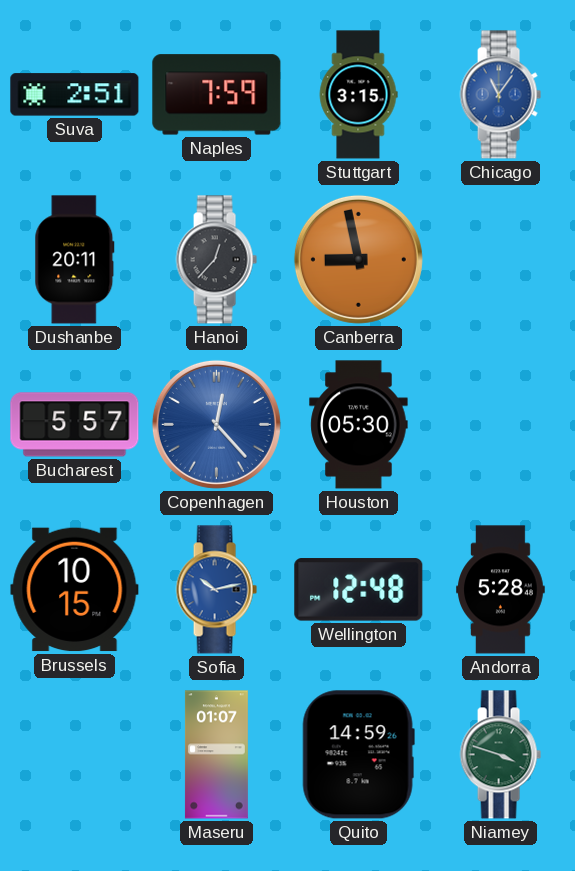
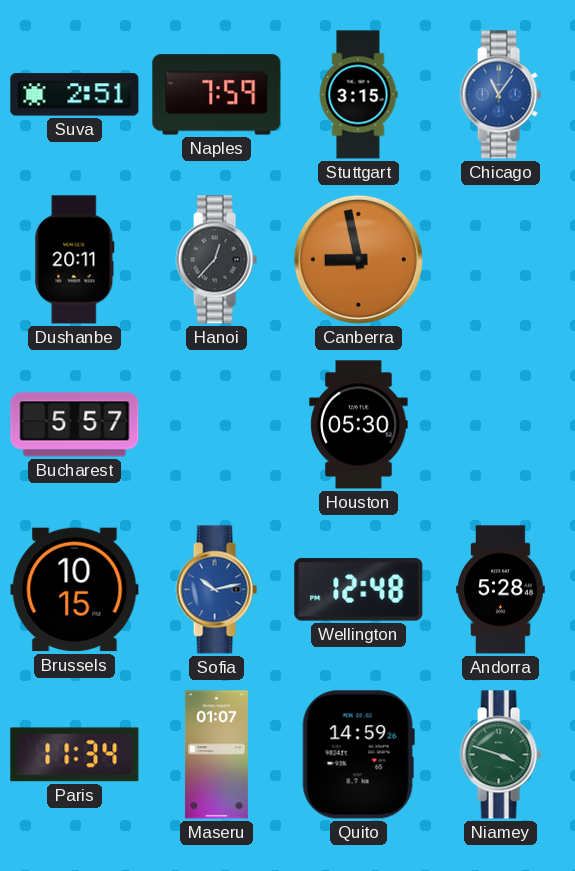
Copenhagen: 12:23 -> none
Paris: none -> 11:34
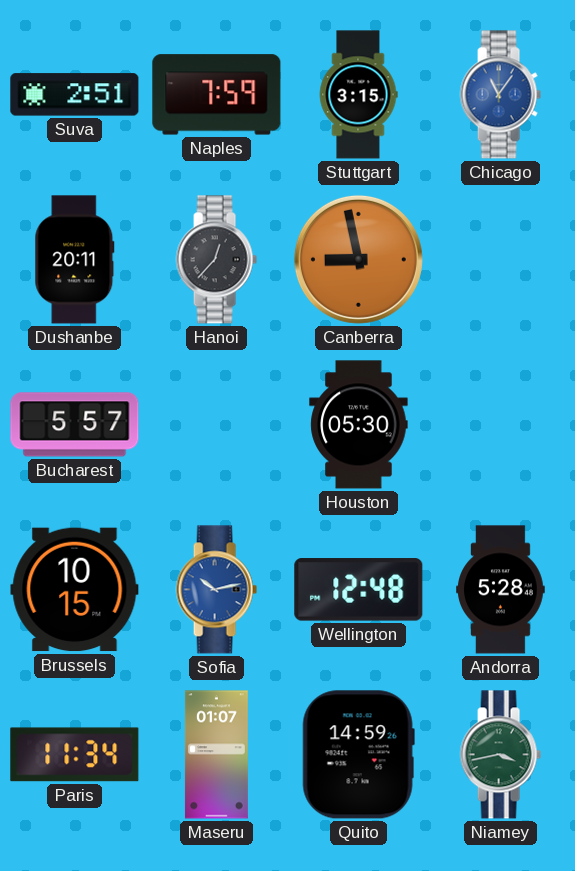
Niamey: 3:48 -> 3:43
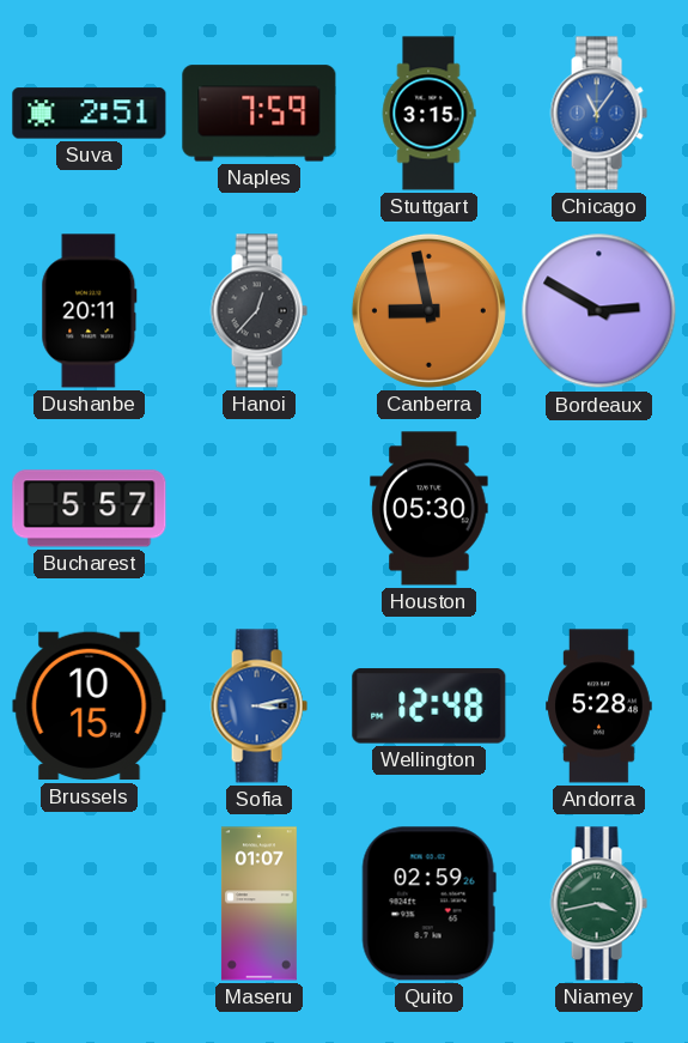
Bordeaux: none -> 2:50
Sofia: 10:13 -> 3:13
Paris: 11:34 -> none
Quito: 14:59 -> 02:59
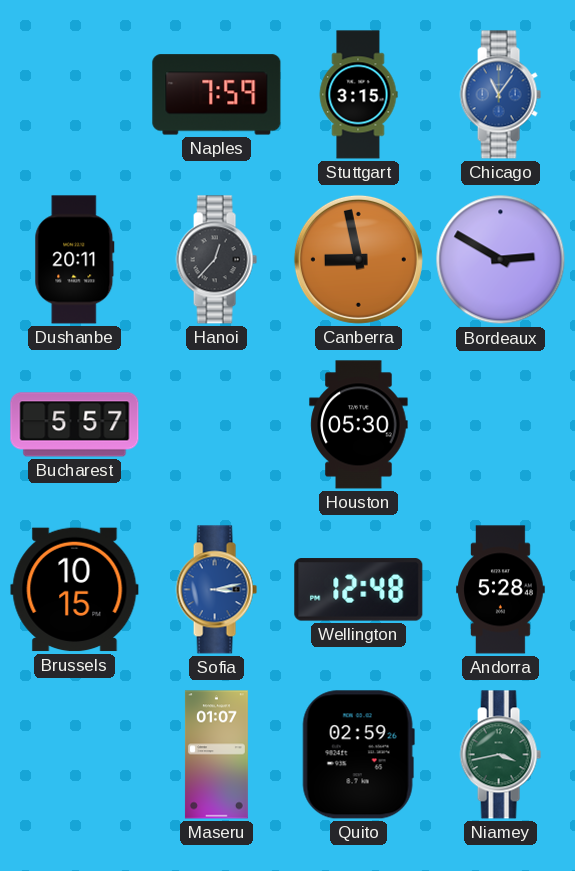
Suva: 2:51 -> none
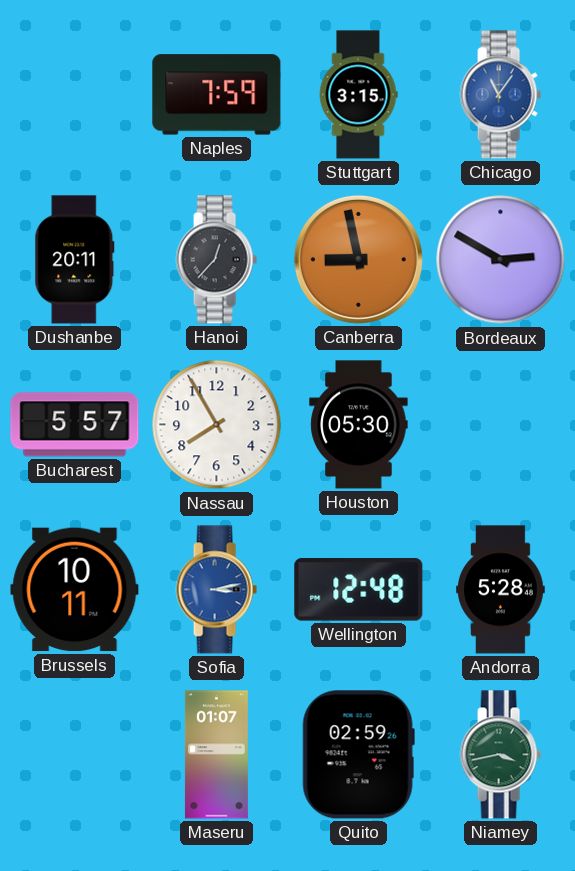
Nassau: none -> 7:55
Brussels: 10:15 -> 10:11
